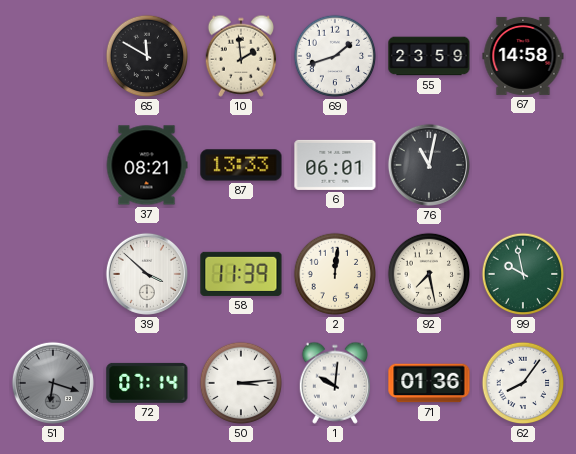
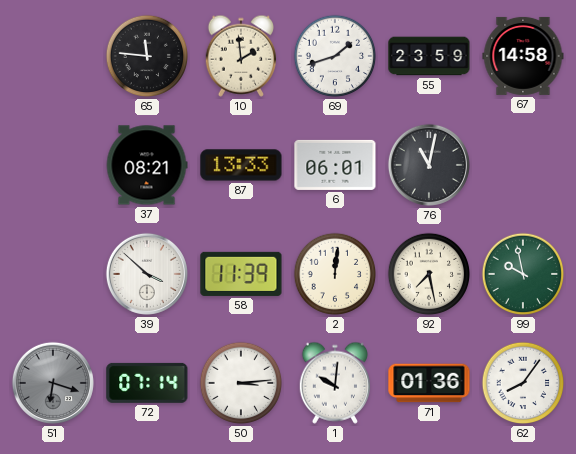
65: 11:50 -> 11:46
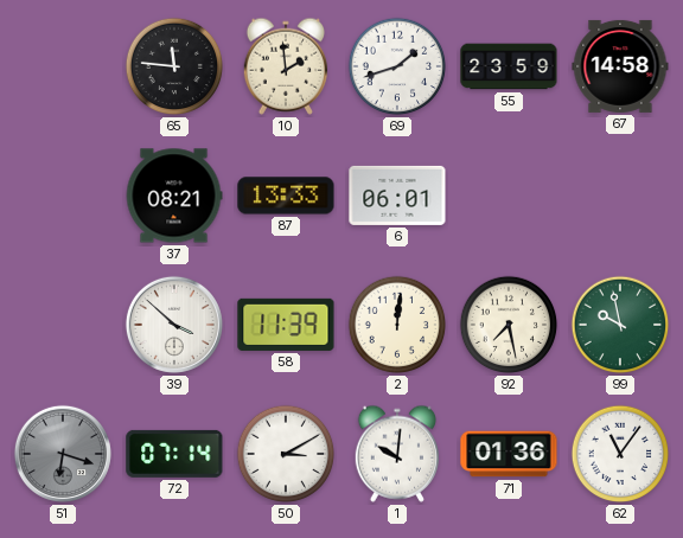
76: 11:02 -> none
50: 3:14 -> 3:10
62: 8:06 -> 11:06
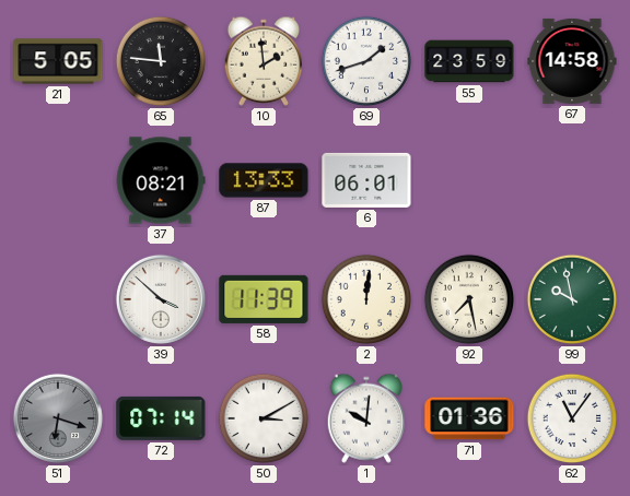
21: none -> 5:05
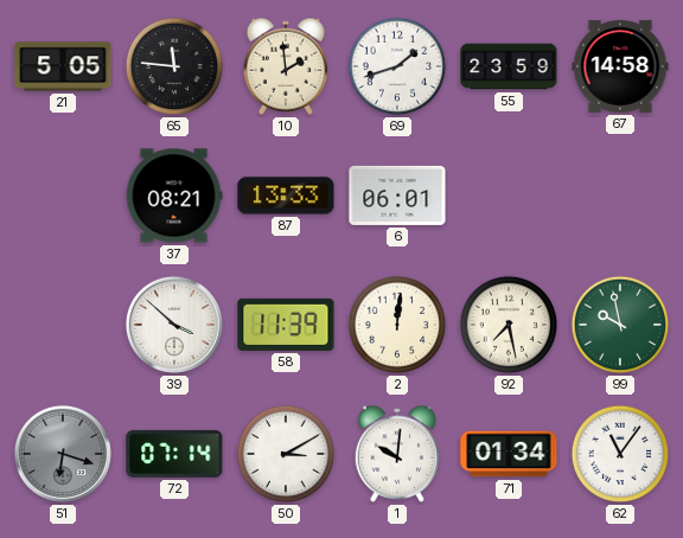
71: 01:36 -> 01:34
